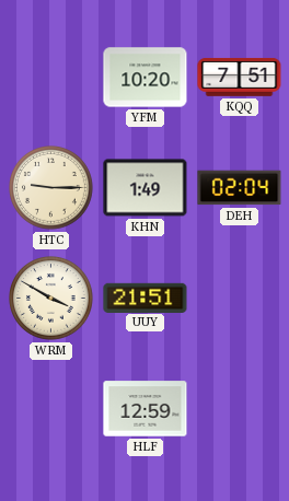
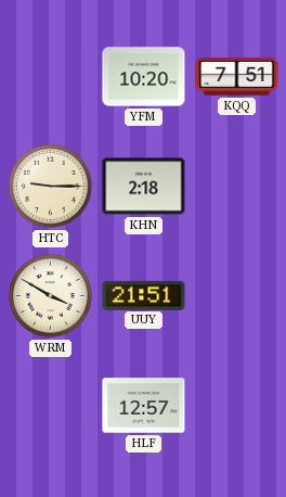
KHN: 1:49 -> 2:18
DEH: 02:04 -> none
HLF: 12:59 -> 12:57
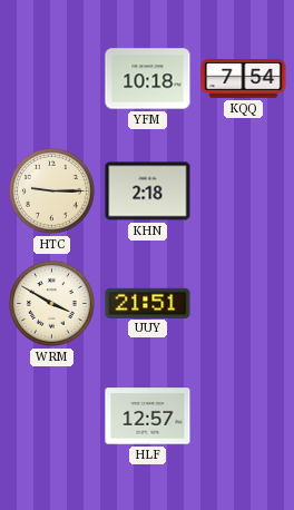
YFM: 10:20 -> 10:18
KQQ: 7:51 -> 7:54
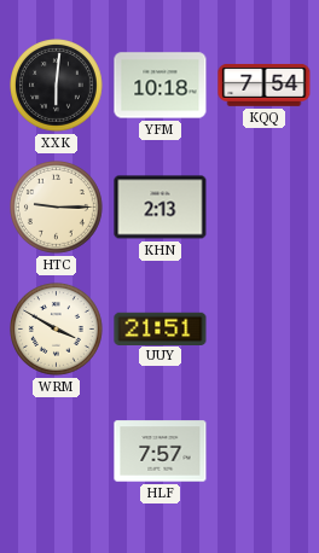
XXK: none -> 6:01
KHN: 2:18 -> 2:13
HLF: 12:57 -> 7:57
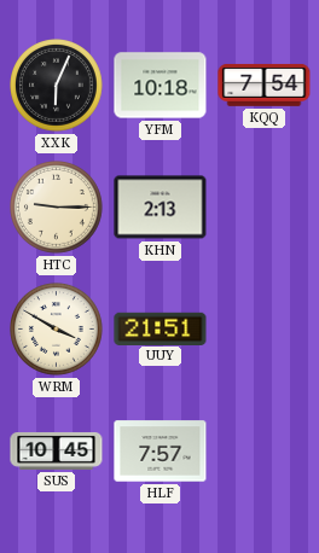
XXK: 6:01 -> 6:04
SUS: none -> 10:45
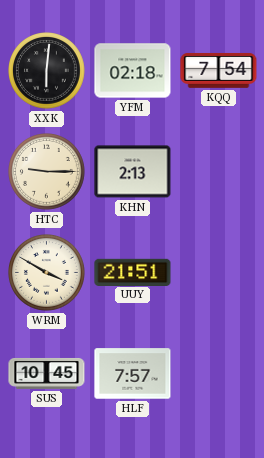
XXK: 6:04 -> 6:01
YFM: 10:18 -> 02:18
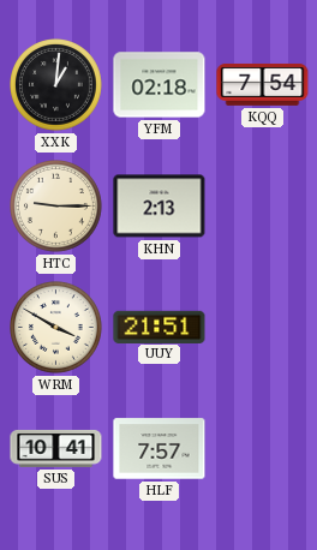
XXK: 6:01 -> 1:01
SUS: 10:45 -> 10:41
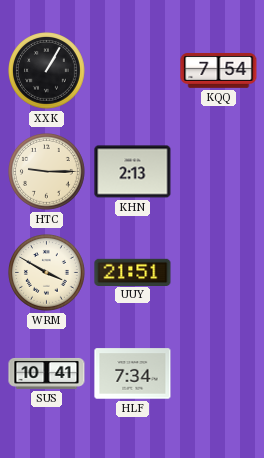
XXK: 1:01 -> 1:05
YFM: 02:18 -> none
HLF: 7:57 -> 7:34
